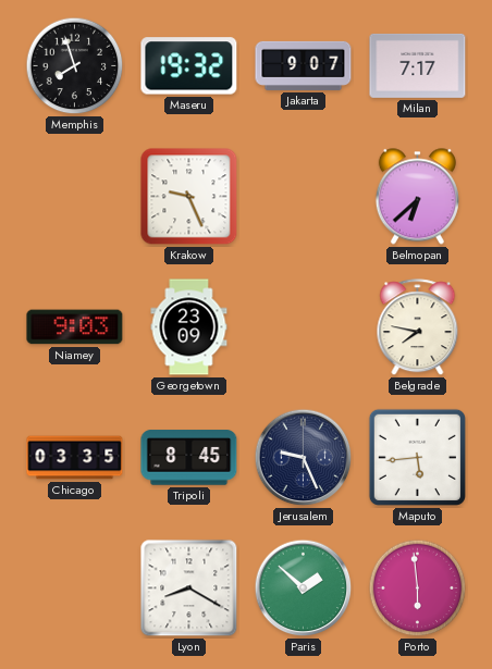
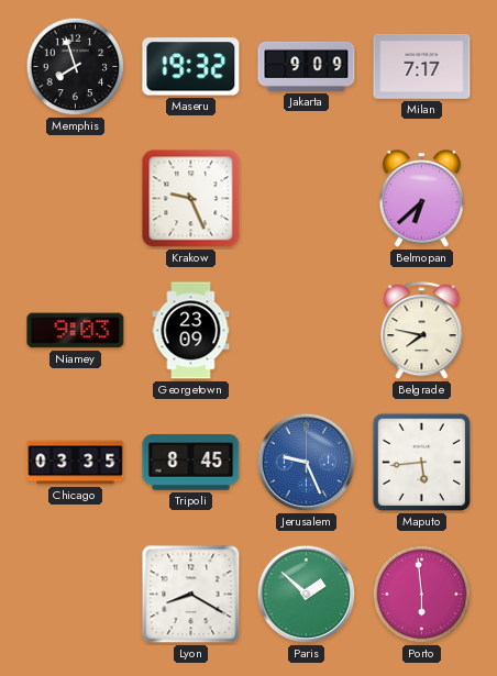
Jakarta: 9:07 -> 9:09
Jerusalem dial: navy -> blue
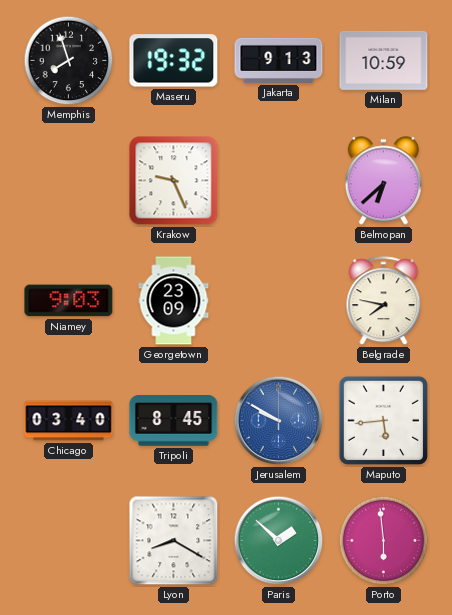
Jakarta: 9:09 -> 9:13
Milan: 7:17 -> 10:59
Chicago: 03:35 -> 03:40
Jerusalem: 9:26 -> 9:50
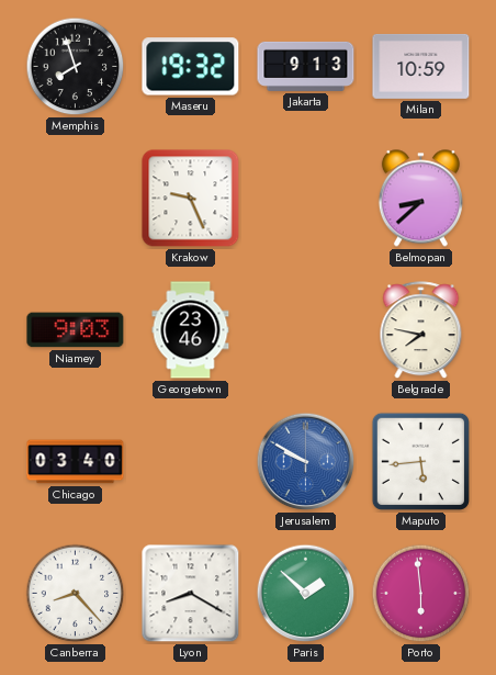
Belmopan: 6:38 -> 8:38
Georgetown: 23:09 -> 23:46
Tripoli: 8:45 -> none
Canberra: none -> 8:23
